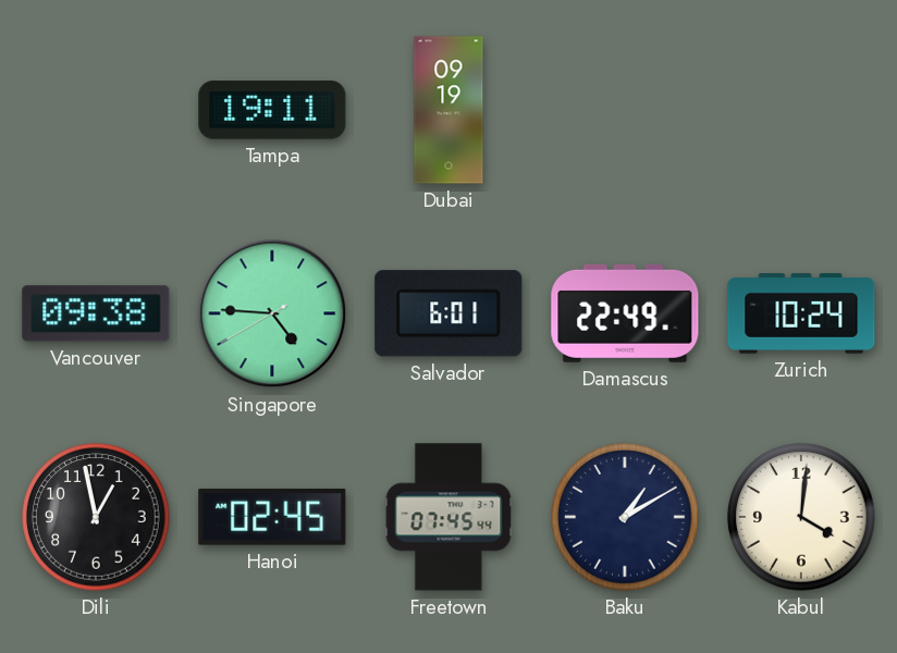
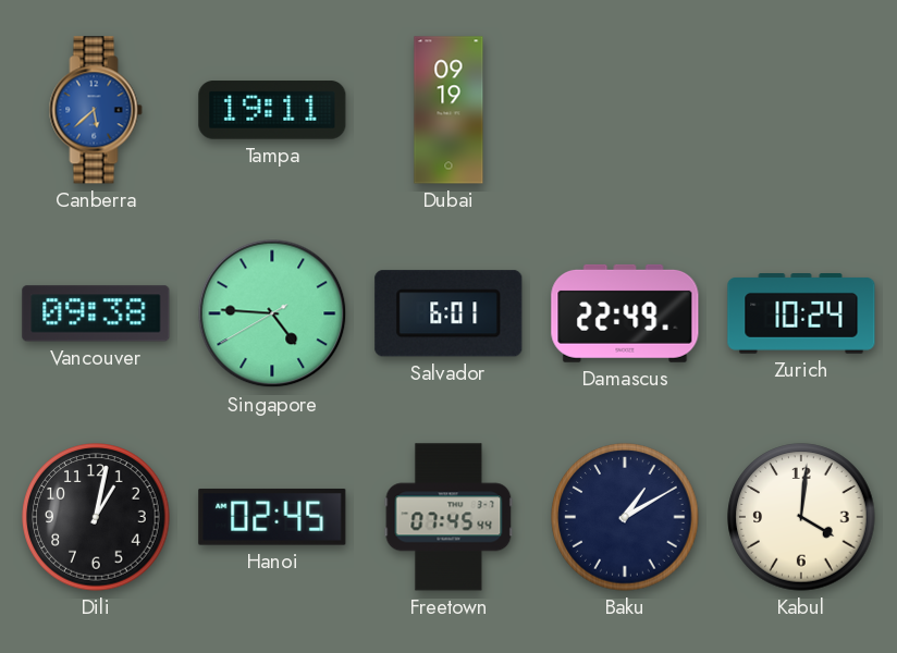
Canberra: none -> 5:38
Dili: 12:58 -> 1:02
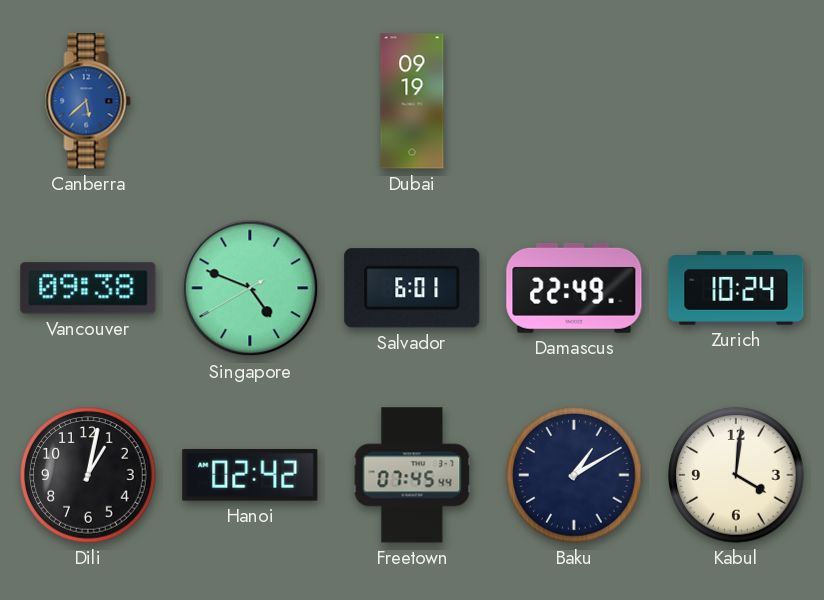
Tampa: 19:11 -> none
Singapore: 4:45 -> 4:48
Hanoi: 02:45 -> 02:42
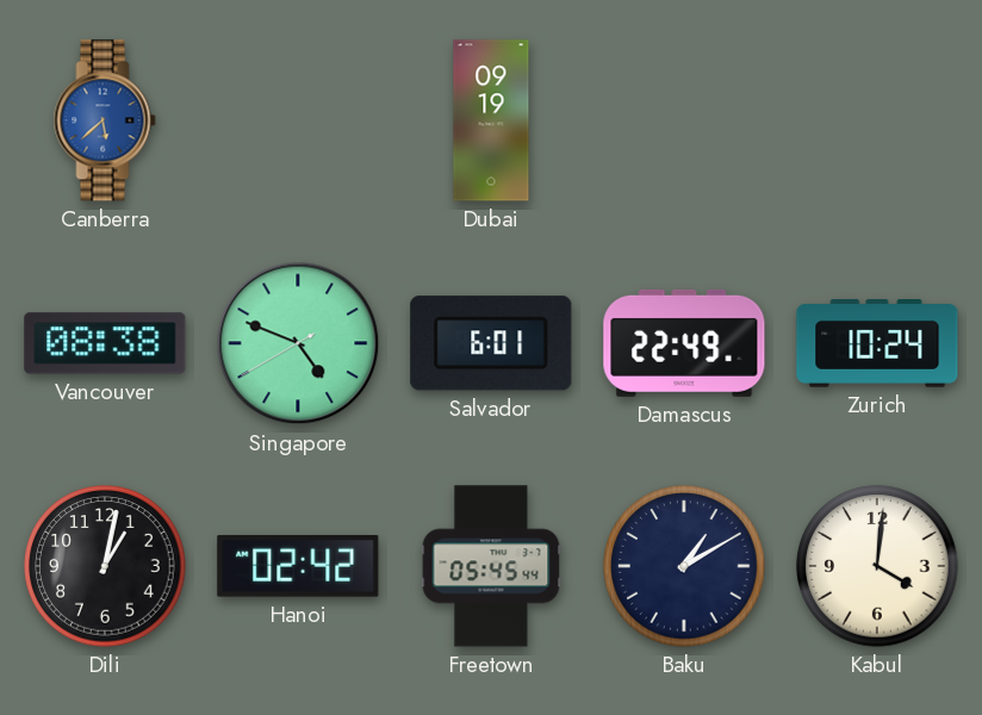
Vancouver: 09:38 -> 08:38
Freetown: 07:45 -> 05:45
